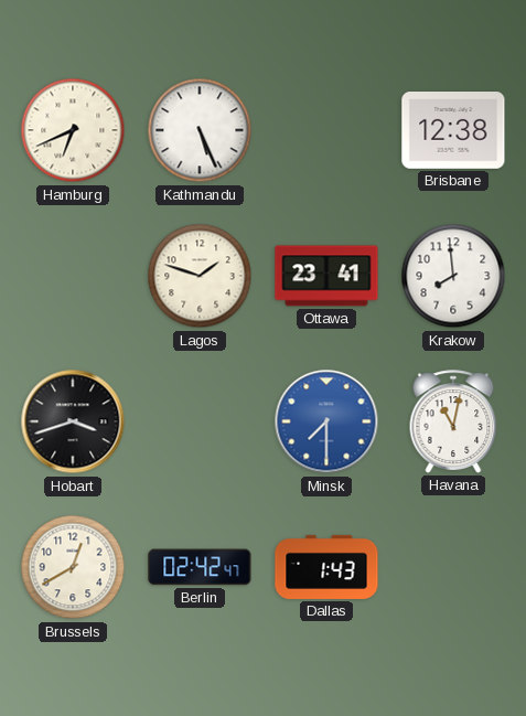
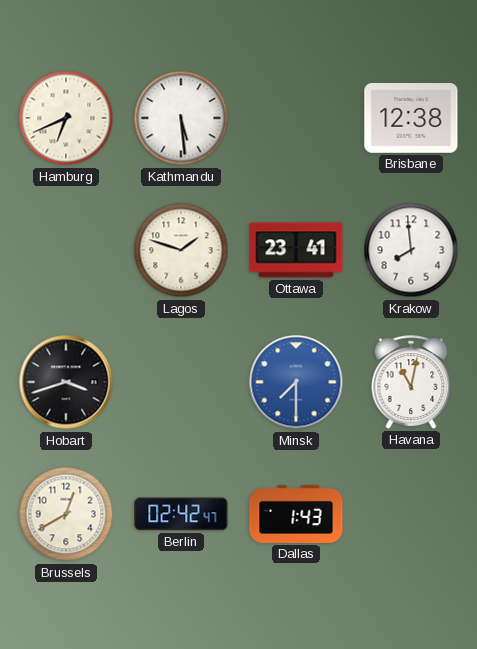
Kathmandu: 5:26 -> 5:29
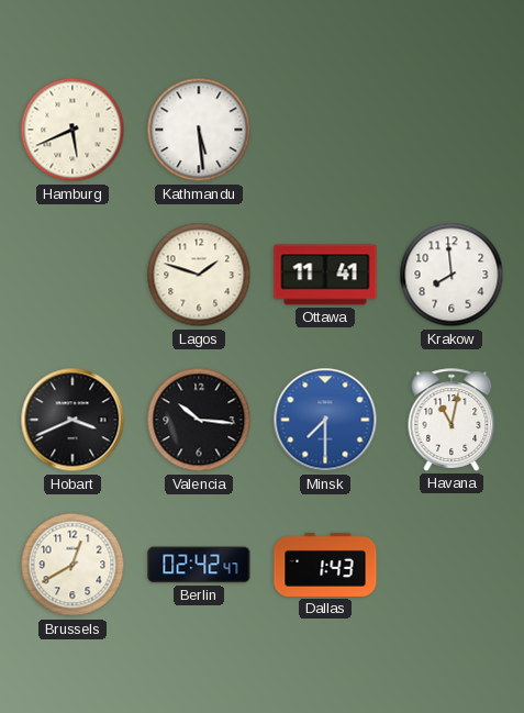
Hamburg: 6:41 -> 5:41
Brisbane: 12:38 -> none
Ottawa: 23:41 -> 11:41
Hobart: 3:42 -> 3:41
Valencia: none -> 10:16
